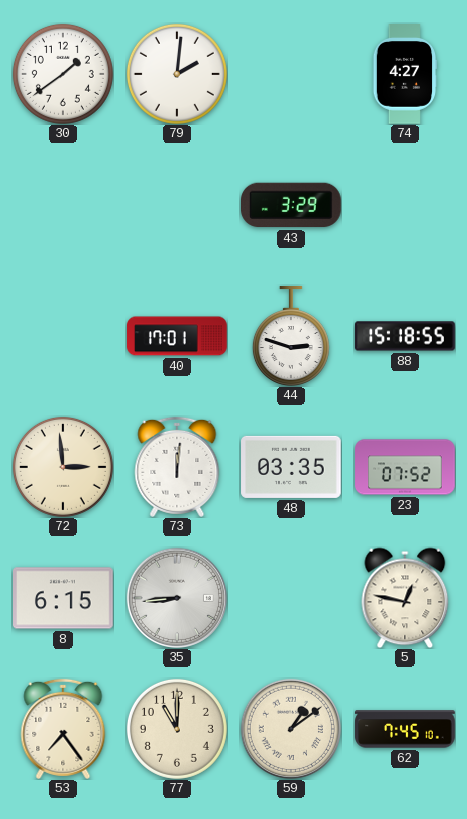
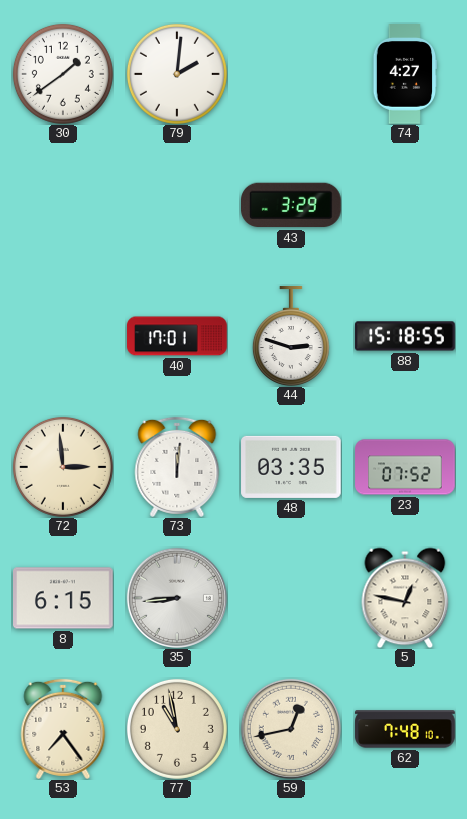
77: 11:00 -> 10:58
59: 1:09 -> 12:43
62: 7:45 -> 7:48
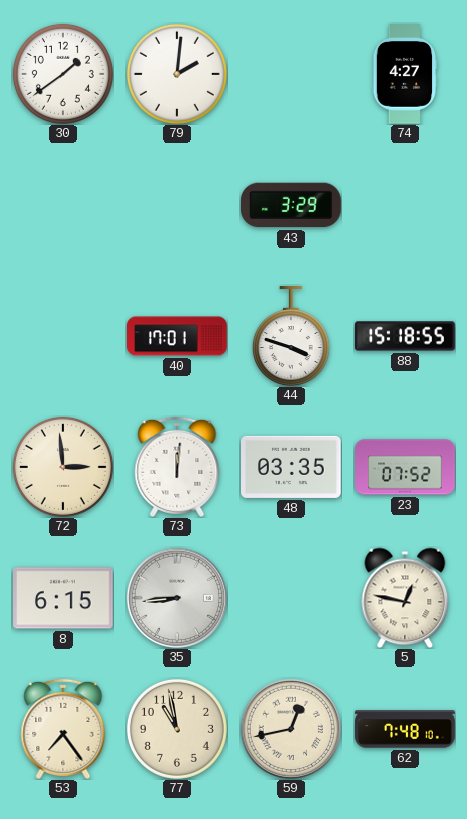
44: 2:48 -> 3:48
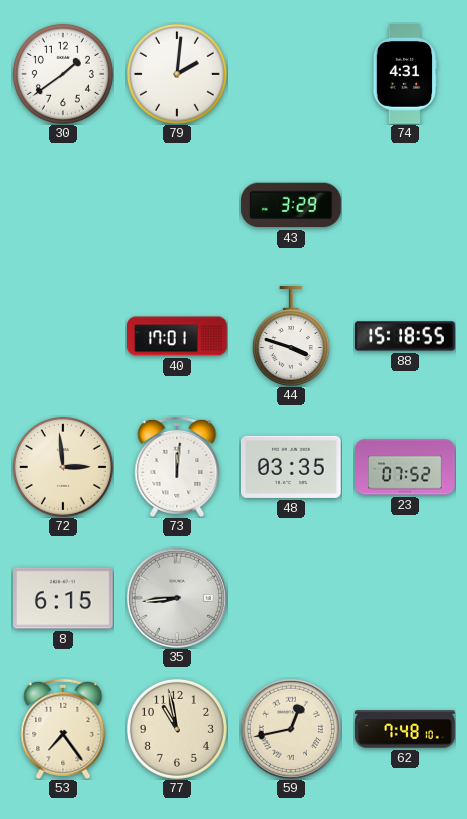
74: 4:27 -> 4:31
5: 12:47 -> none
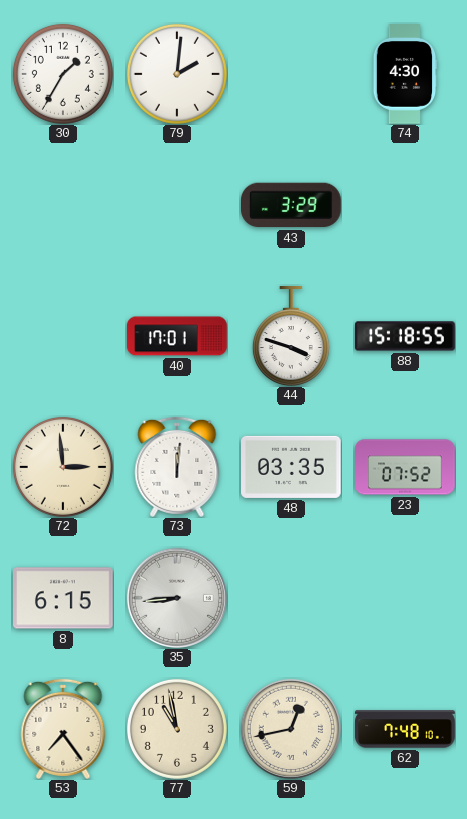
30: 1:39 -> 1:35
74: 4:31 -> 4:30
